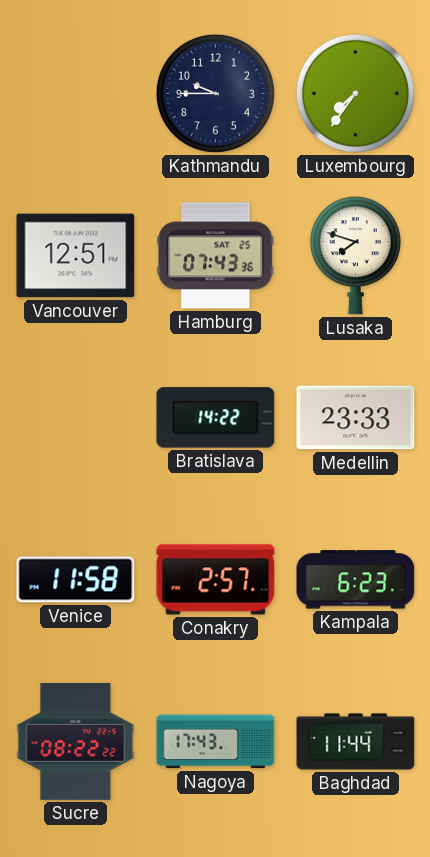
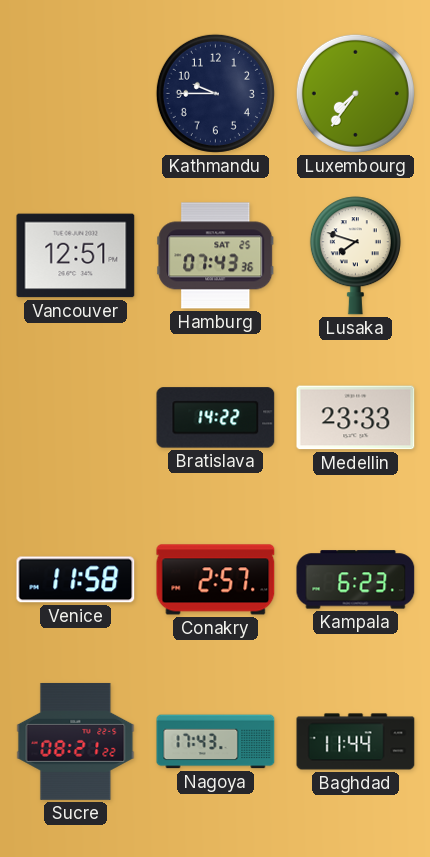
Sucre: 08:22 -> 08:21
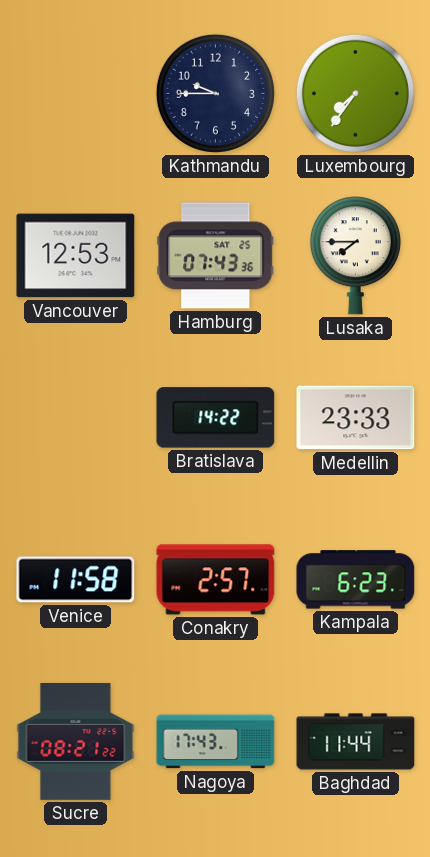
Vancouver: 12:51 -> 12:53
Lusaka: 7:48 -> 7:45
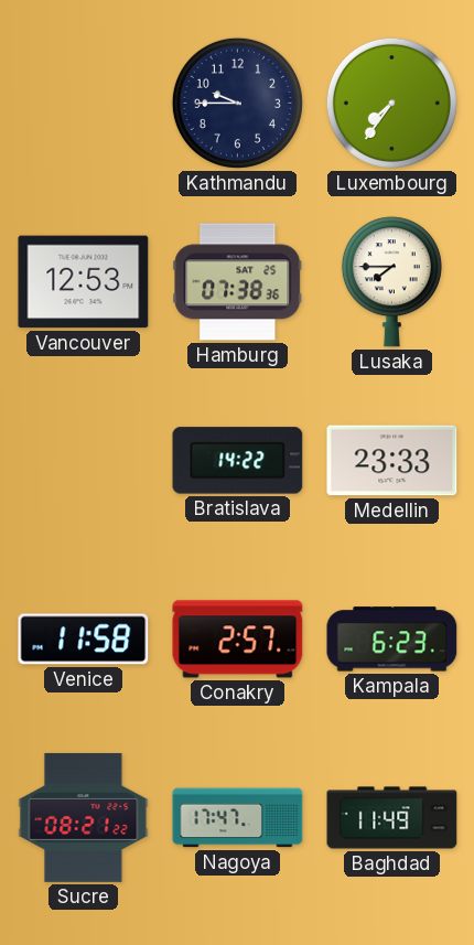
Hamburg: 07:43 -> 07:38
Nagoya: 17:43 -> 17:47
Baghdad: 11:44 -> 11:49
